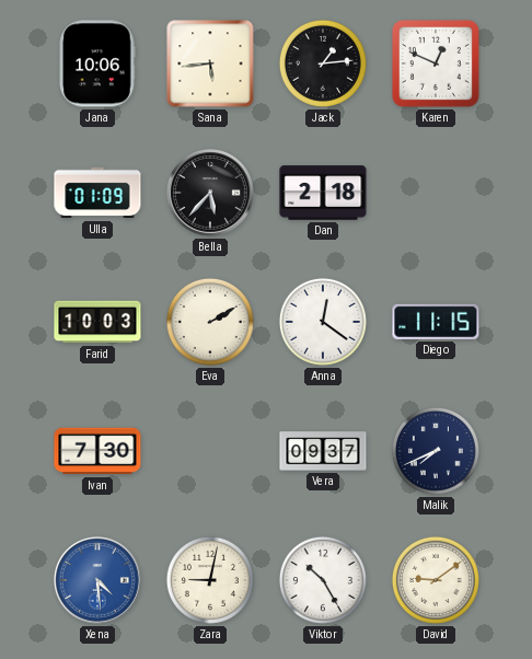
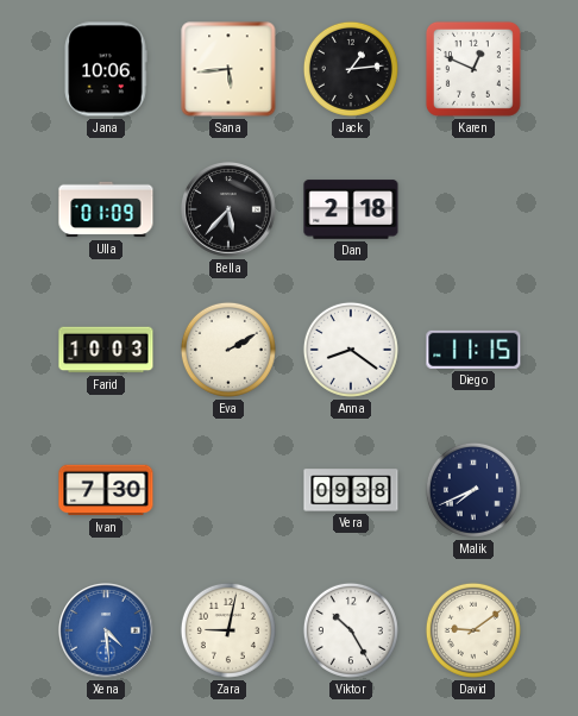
Anna: 12:21 -> 8:21
Vera: 09:37 -> 09:38
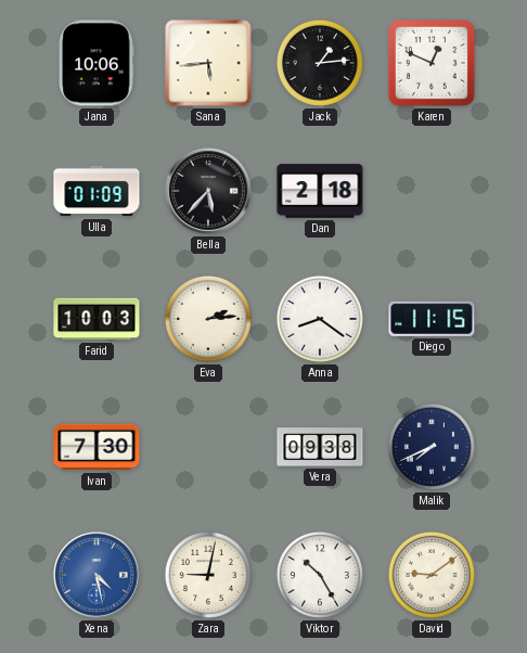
Eva: 2:10 -> 2:14
Xena: 4:29 -> 4:28
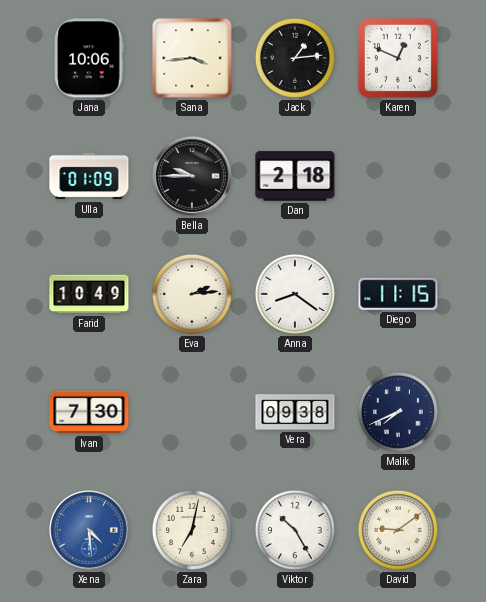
Sana: 5:44 -> 3:44
Bella: 5:37 -> 9:45
Farid: 10:03 -> 10:49
Xena: 4:28 -> 4:29
Zara: 9:02 -> 7:02
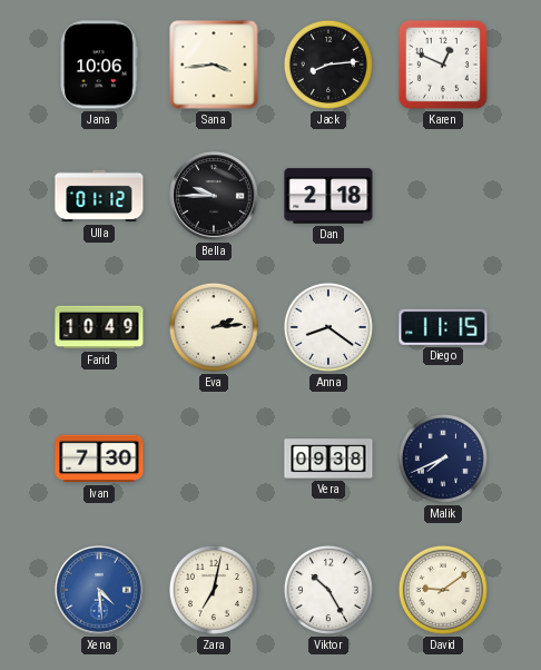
Jack: 1:14 -> 8:14
Ulla: 01:09 -> 01:12
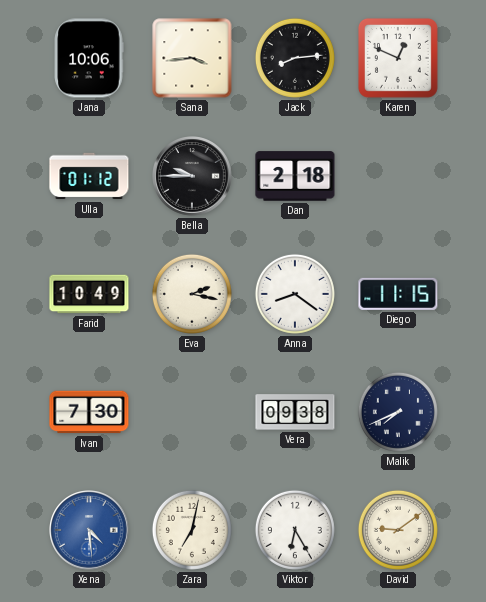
Eva: 2:14 -> 2:17
Viktor: 10:25 -> 6:25
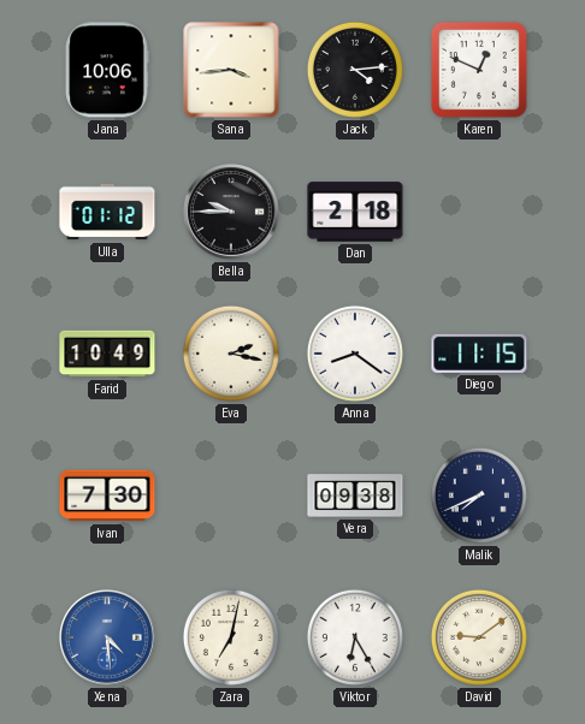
Jack: 8:14 -> 4:14
